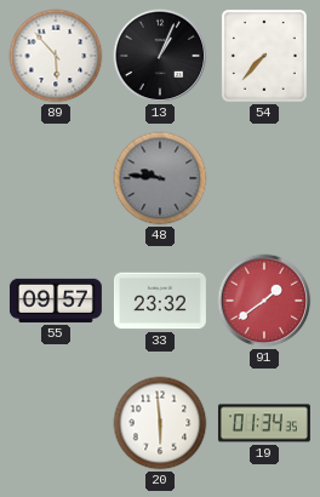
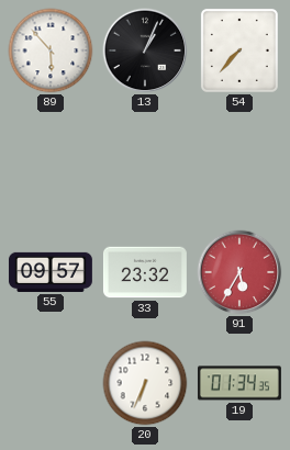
48: 9:46 -> none
91: 1:39 -> 5:35
20: 5:59 -> 6:34
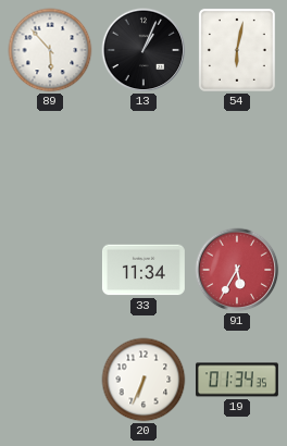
54: 7:37 -> 6:02
55: 09:57 -> none
33: 23:32 -> 11:34
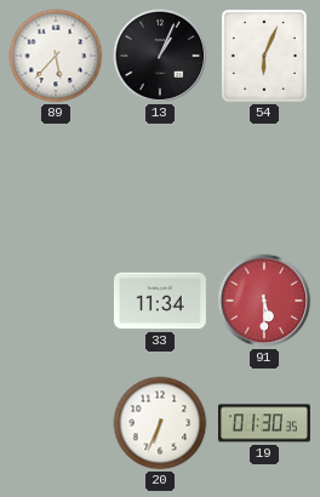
89: 5:53 -> 5:37
54: 6:02 -> 6:04
91: 5:35 -> 5:30
19: 01:34 -> 01:30
